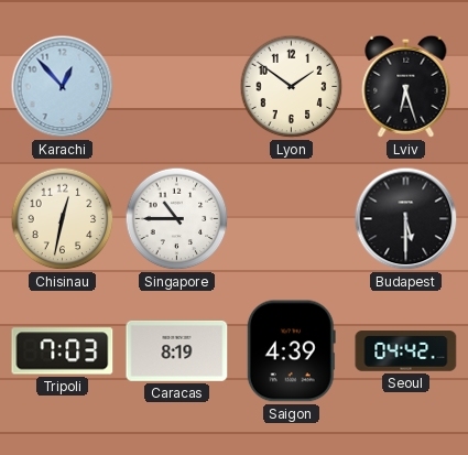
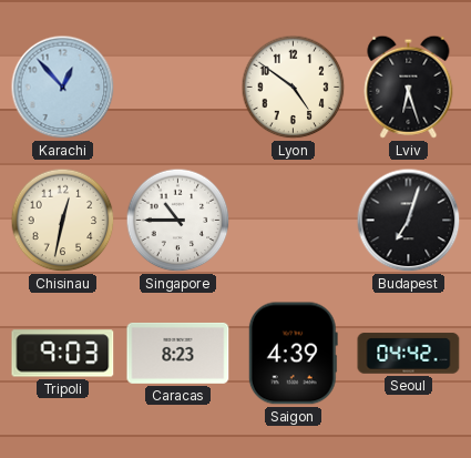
Lyon: 1:51 -> 4:51
Budapest: 5:30 -> 7:03
Tripoli: 7:03 -> 9:03
Caracas: 8:19 -> 8:23
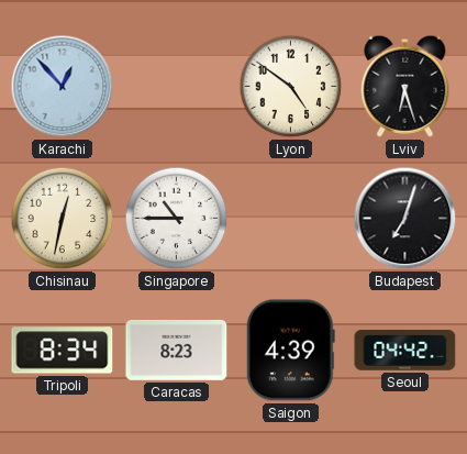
Tripoli: 9:03 -> 8:34
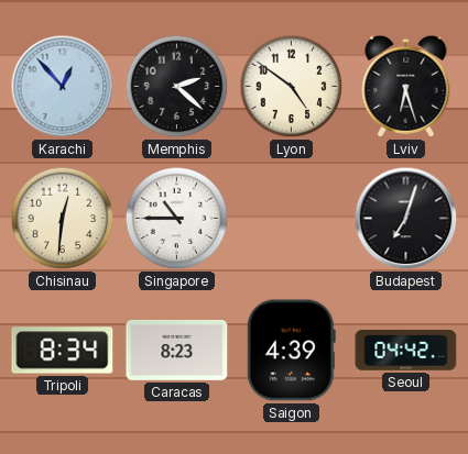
Memphis: none -> 2:22
Chisinau: 12:32 -> 12:31
